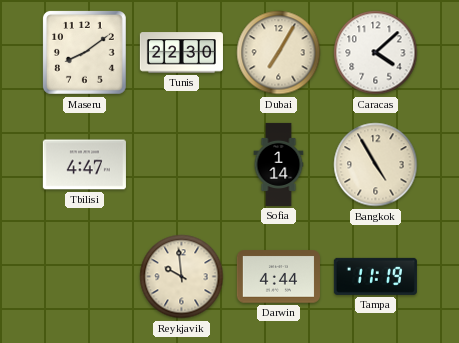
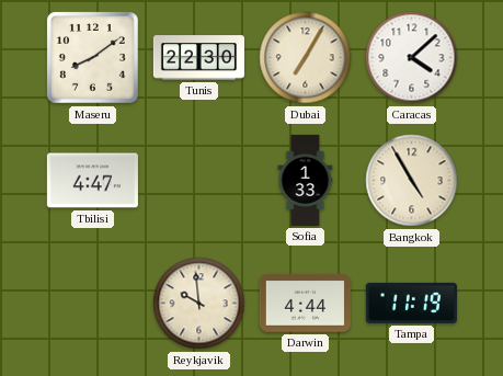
Sofia: 1:14 -> 1:33
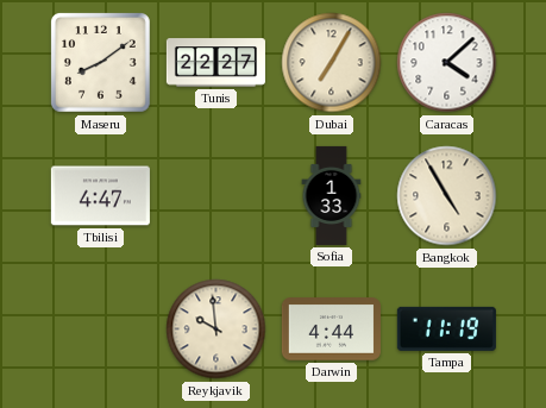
Tunis: 22:30 -> 22:27
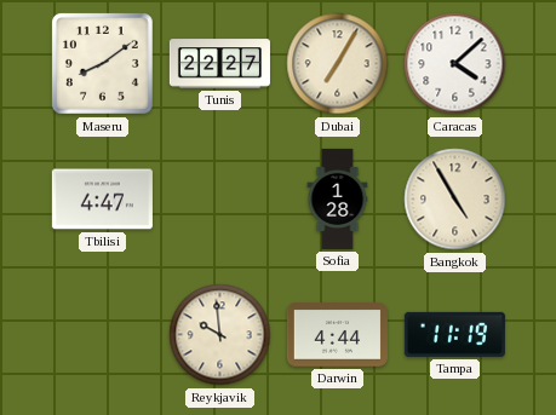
Sofia: 1:33 -> 1:28
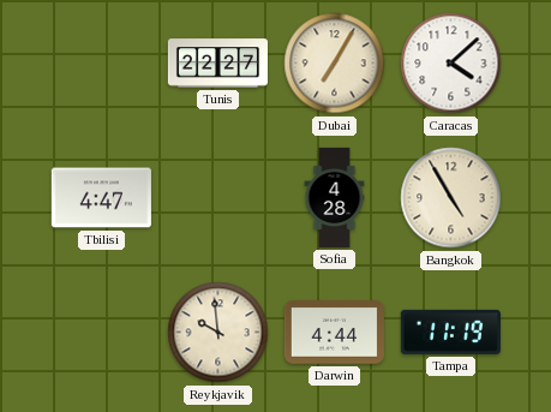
Maseru: 8:09 -> none
Sofia: 1:28 -> 4:28
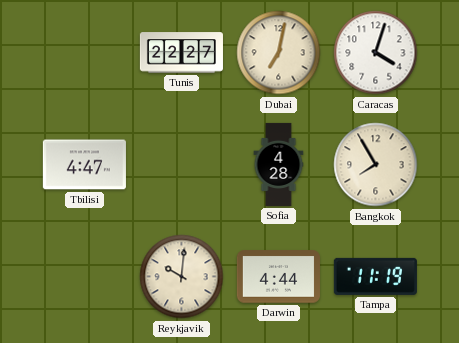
Dubai: 7:05 -> 7:02
Caracas: 4:08 -> 4:03
Bangkok: 4:55 -> 7:55
Reykjavik: 9:59 -> 10:01
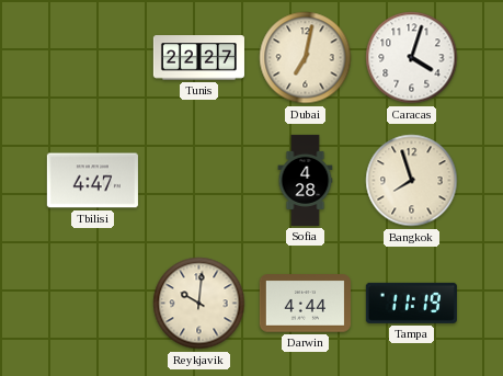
Bangkok: 7:55 -> 7:57
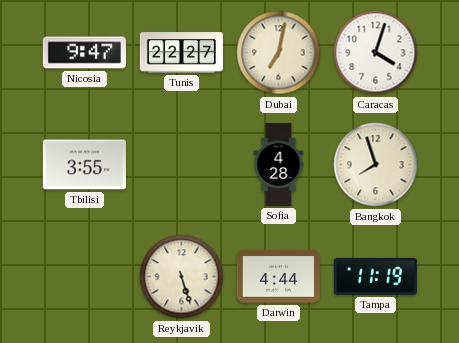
Nicosia: none -> 9:47
Tbilisi: 4:47 -> 3:55
Reykjavik: 10:01 -> 5:27
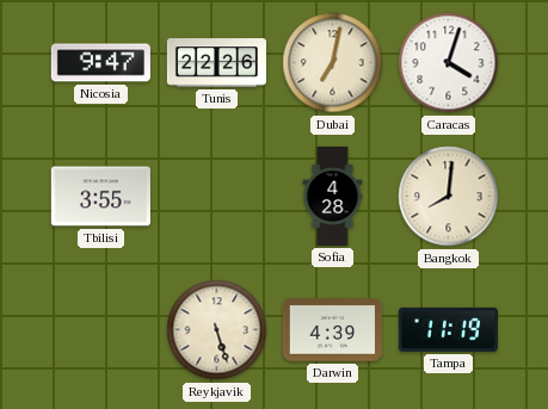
Tunis: 22:27 -> 22:26
Bangkok: 7:57 -> 8:01
Darwin: 4:44 -> 4:39
